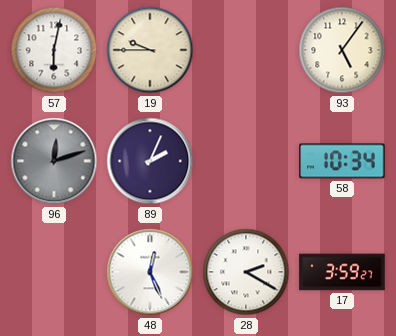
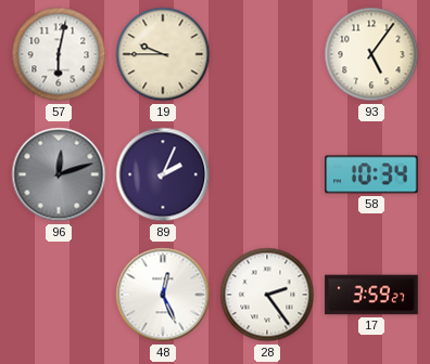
28: 2:20 -> 2:24
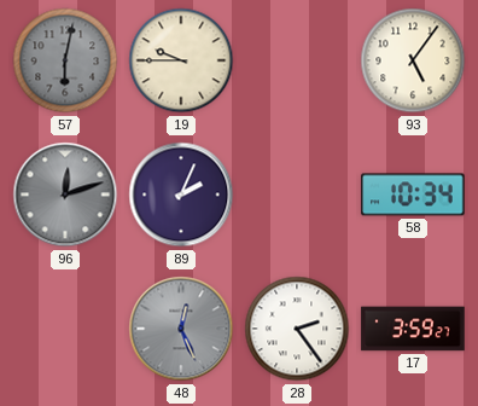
57 dial: white -> grey
48 dial: white -> grey
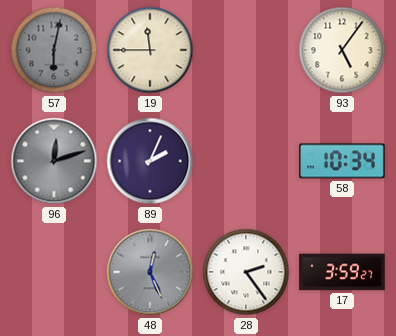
19: 9:45 -> 11:45
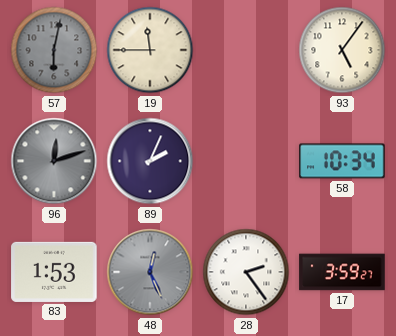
83: none -> 1:53
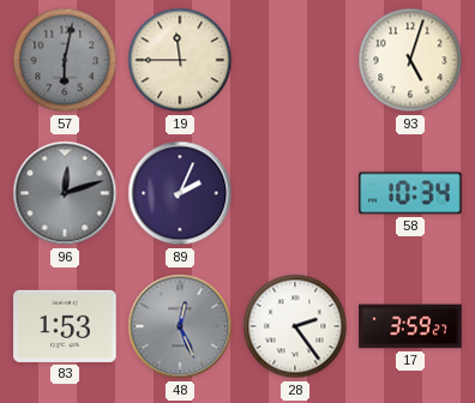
93: 5:06 -> 5:03
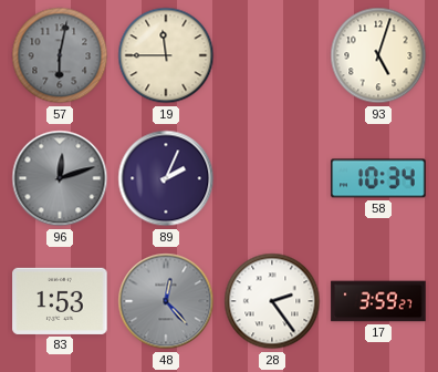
48: 12:26 -> 12:23
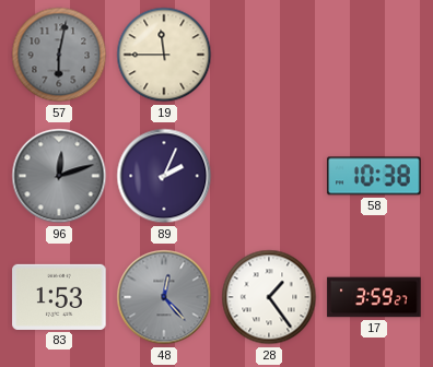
93: 5:03 -> none
58: 10:34 -> 10:38
28: 2:24 -> 1:24
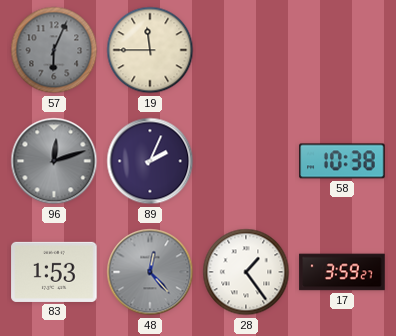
57: 6:02 -> 6:04
